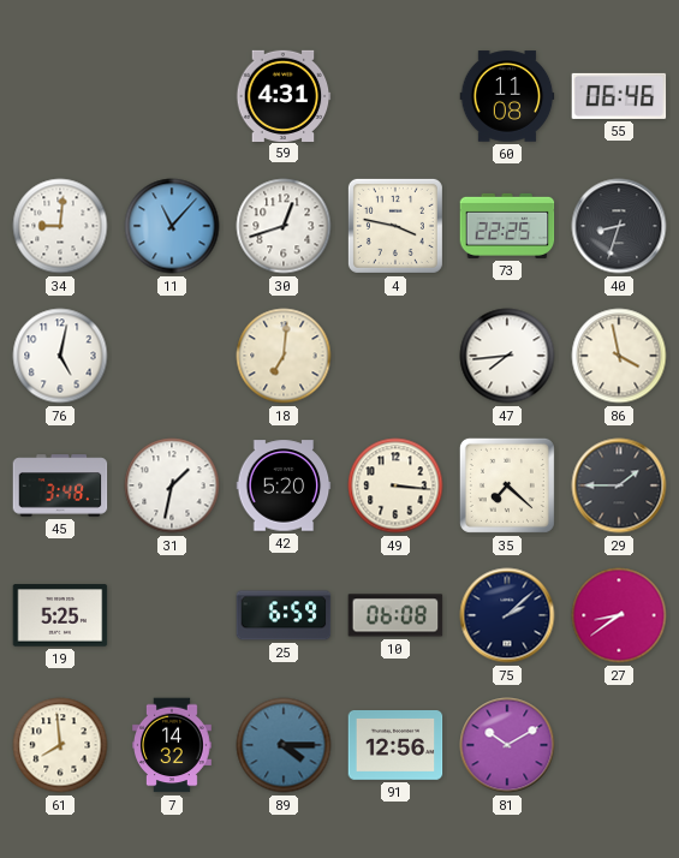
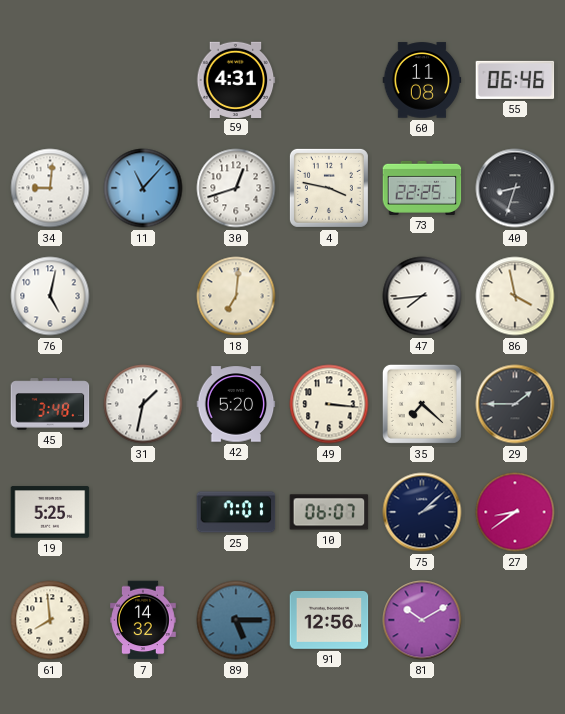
25: 6:59 -> 7:01
10: 06:08 -> 06:07
89: 4:15 -> 5:15
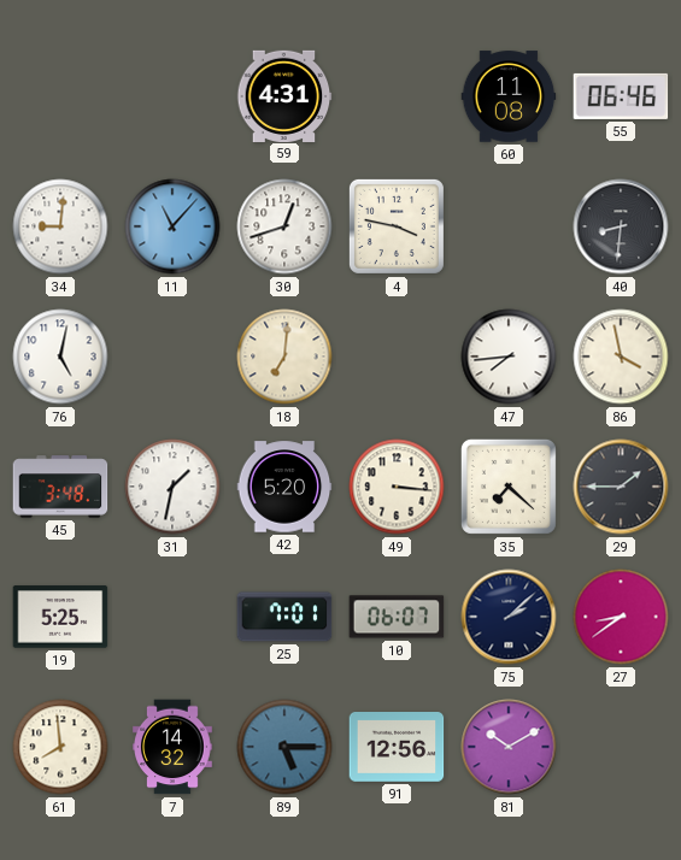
73: 22:25 -> none
40: 8:33 -> 8:31
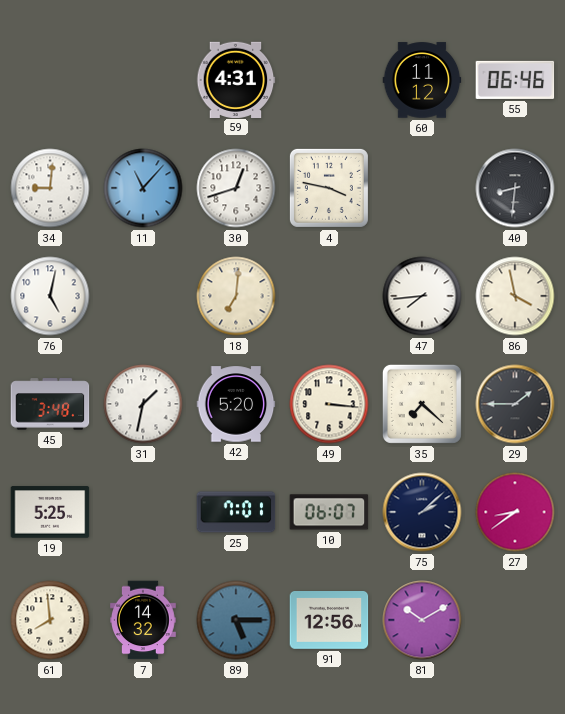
60: 11:08 -> 11:12
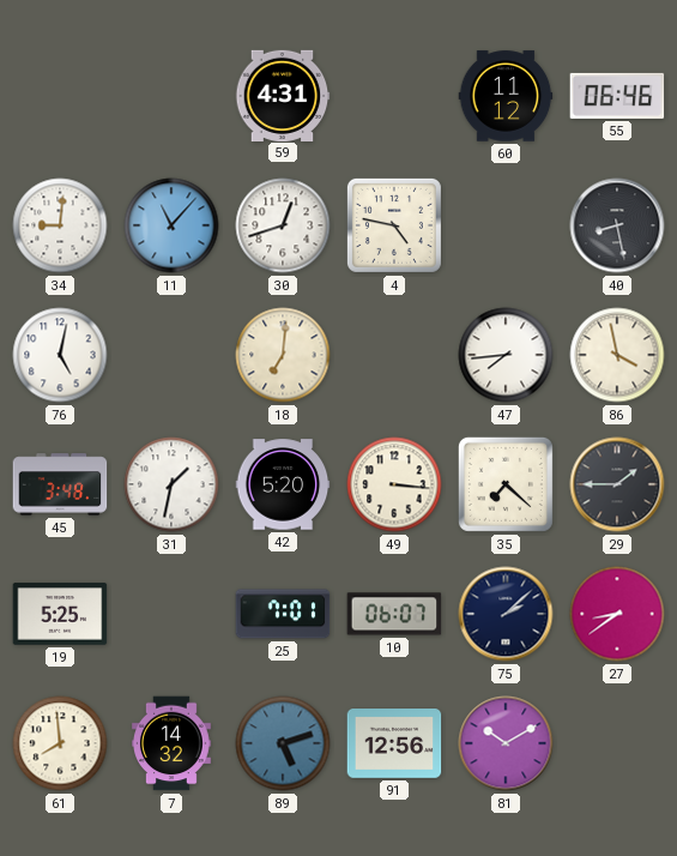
4: 3:47 -> 4:47
40: 8:31 -> 8:28
89: 5:15 -> 5:12
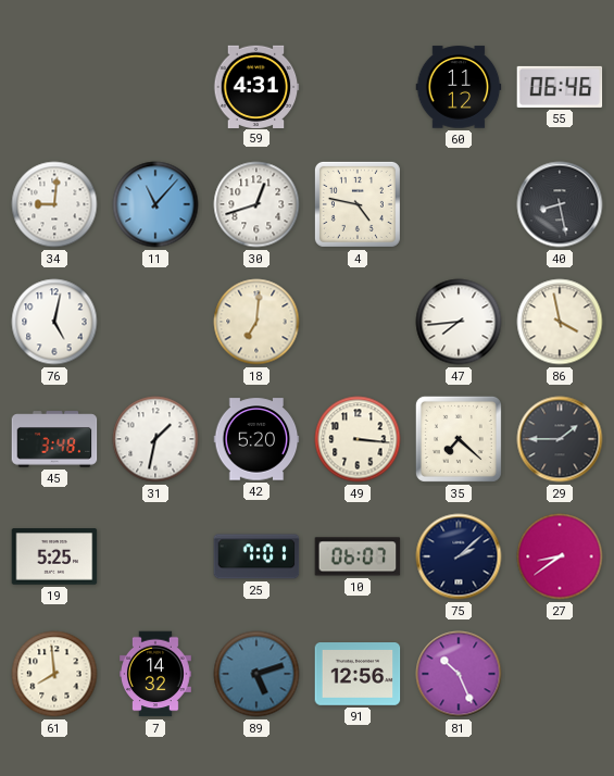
81: 10:10 -> 10:26
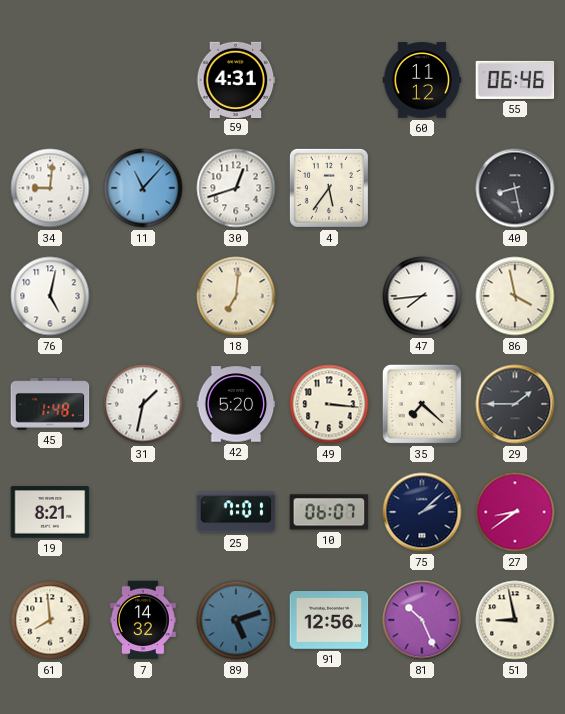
4: 4:47 -> 5:36
45: 3:48 -> 1:48
19: 5:25 -> 8:21
51: none -> 8:58
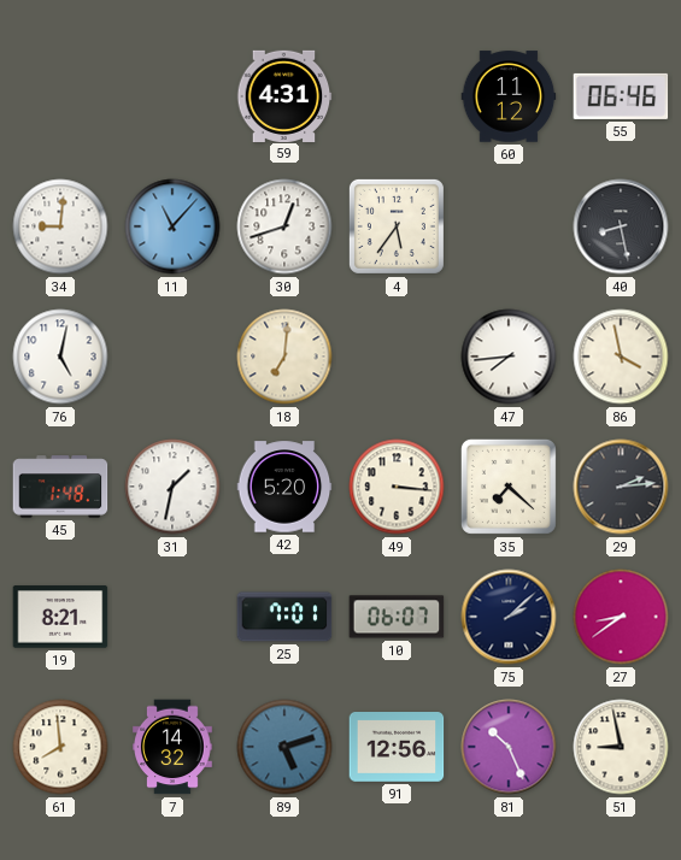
29: 1:45 -> 2:14
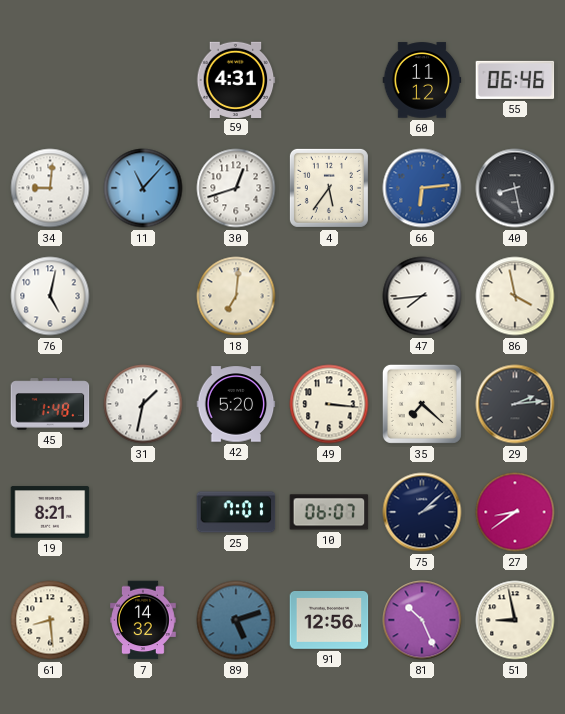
66: none -> 6:14
61: 7:59 -> 8:29
